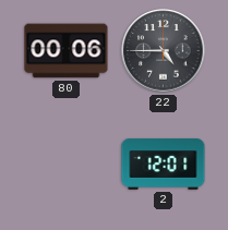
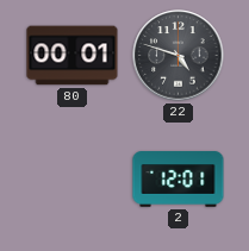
80: 00:06 -> 00:01
22: 4:45 -> 4:48
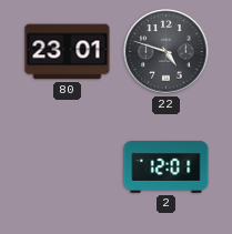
80: 00:01 -> 23:01
